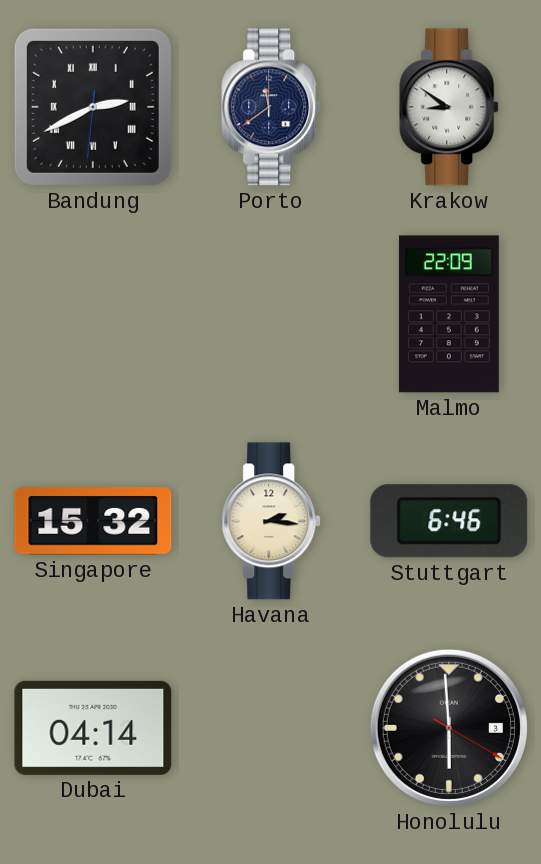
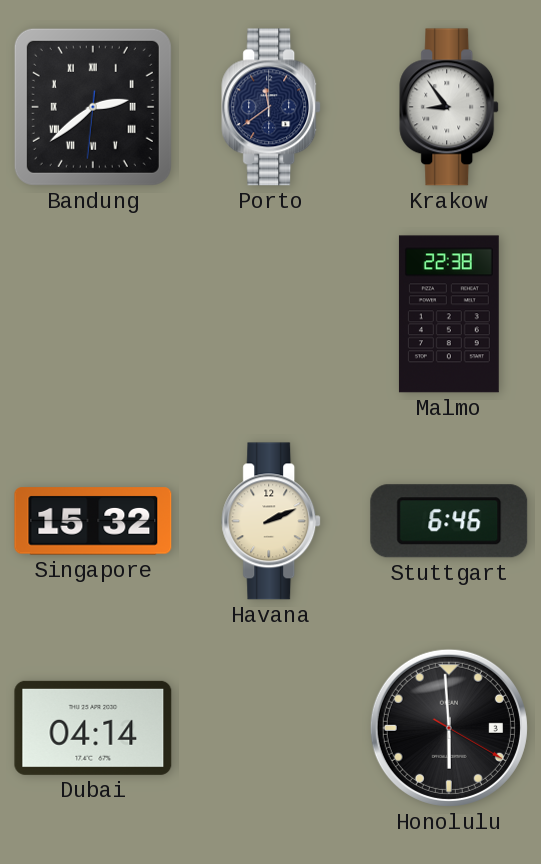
Bandung: 2:40 -> 2:38
Krakow: 8:51 -> 8:54
Malmo: 22:09 -> 22:38
Havana: 2:16 -> 2:11
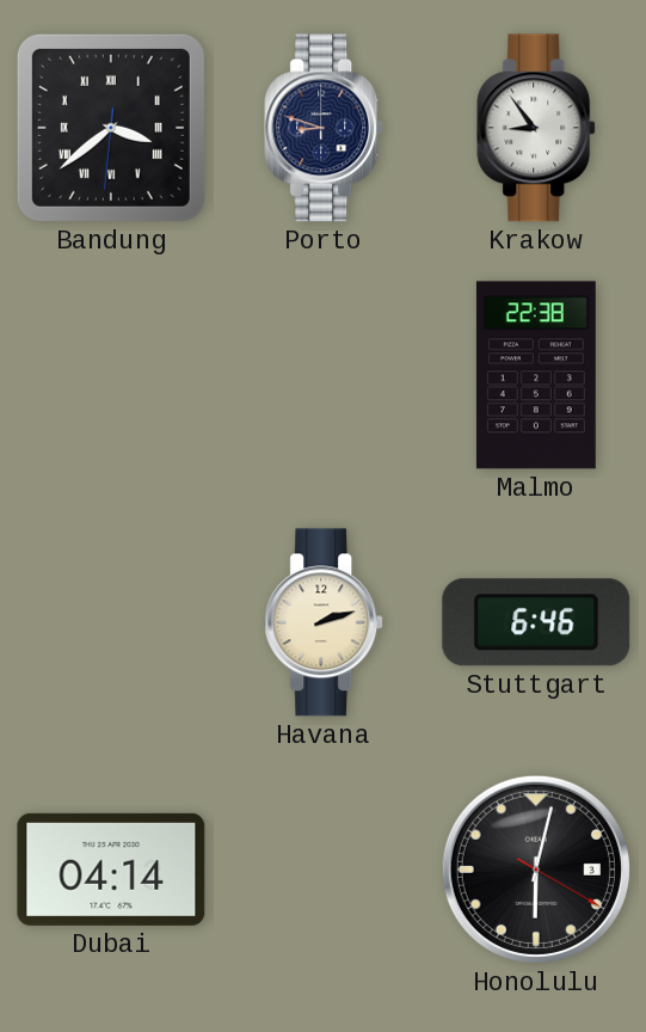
Bandung: 2:38 -> 3:38
Porto: 11:39 -> 8:48
Singapore: 15:32 -> none
Havana: 2:11 -> 2:12
Honolulu: 5:59 -> 6:02
